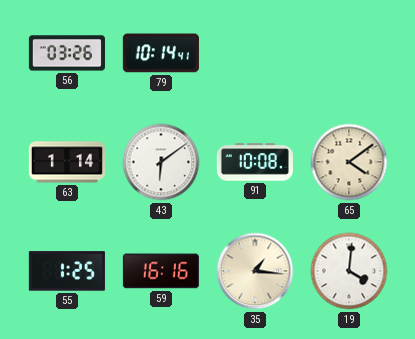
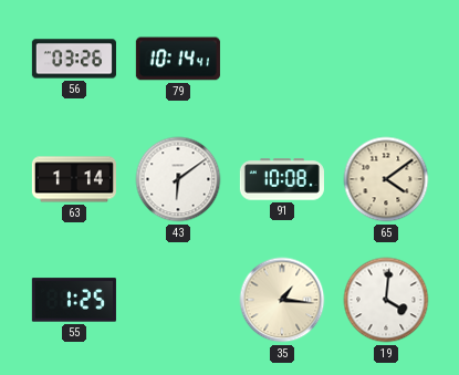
59: 16:16 -> none
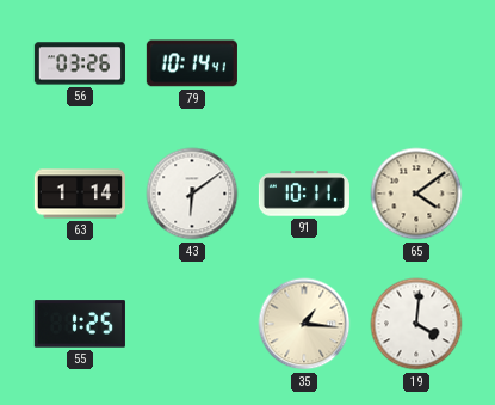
91: 10:08 -> 10:11
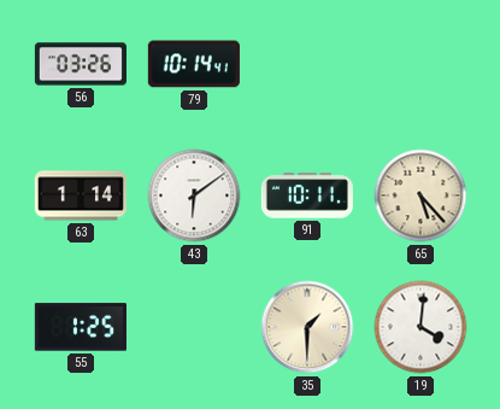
65: 4:09 -> 5:23
35: 1:16 -> 1:30
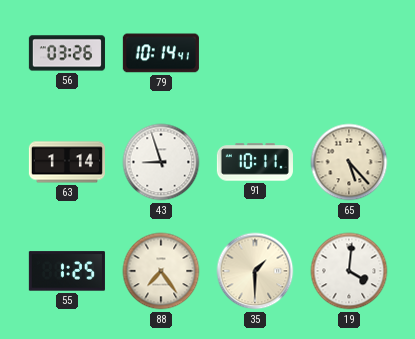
43: 6:09 -> 8:57
88: none -> 7:24
